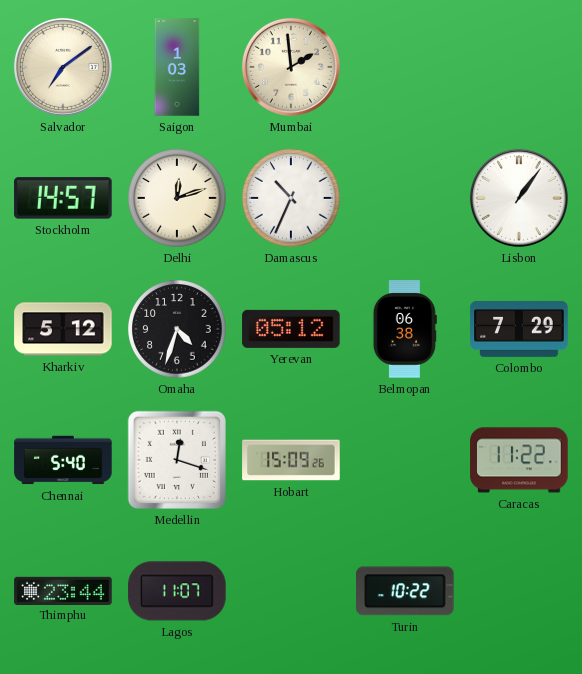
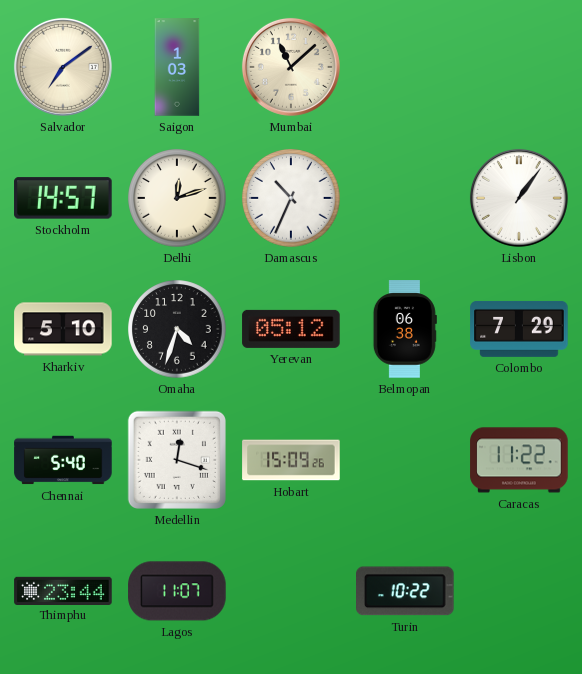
Mumbai: 1:59 -> 11:08
Kharkiv: 5:12 -> 5:10
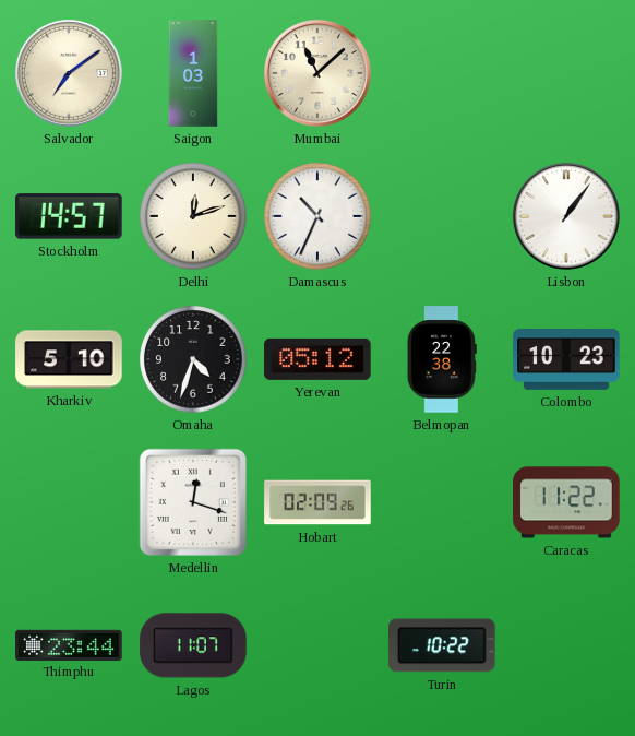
Belmopan: 06:38 -> 22:38
Colombo: 7:29 -> 10:23
Chennai: 5:40 -> none
Hobart: 15:09 -> 02:09
